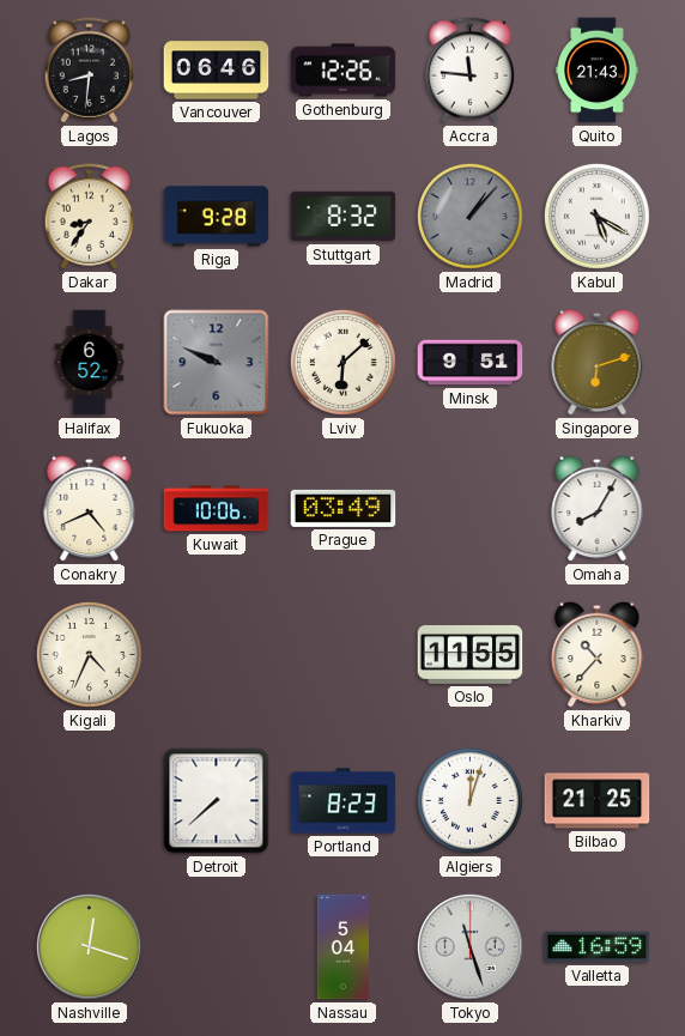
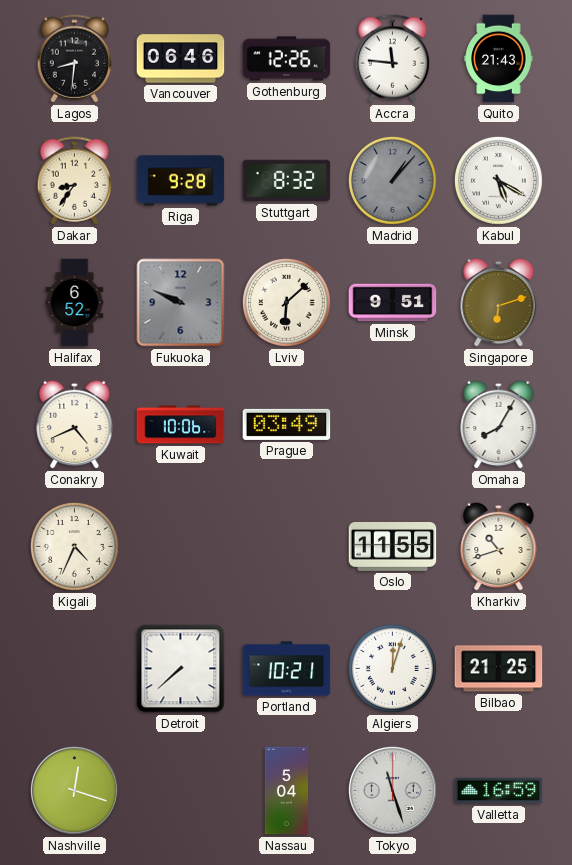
Kharkiv: 10:37 -> 10:42
Portland: 8:23 -> 10:21
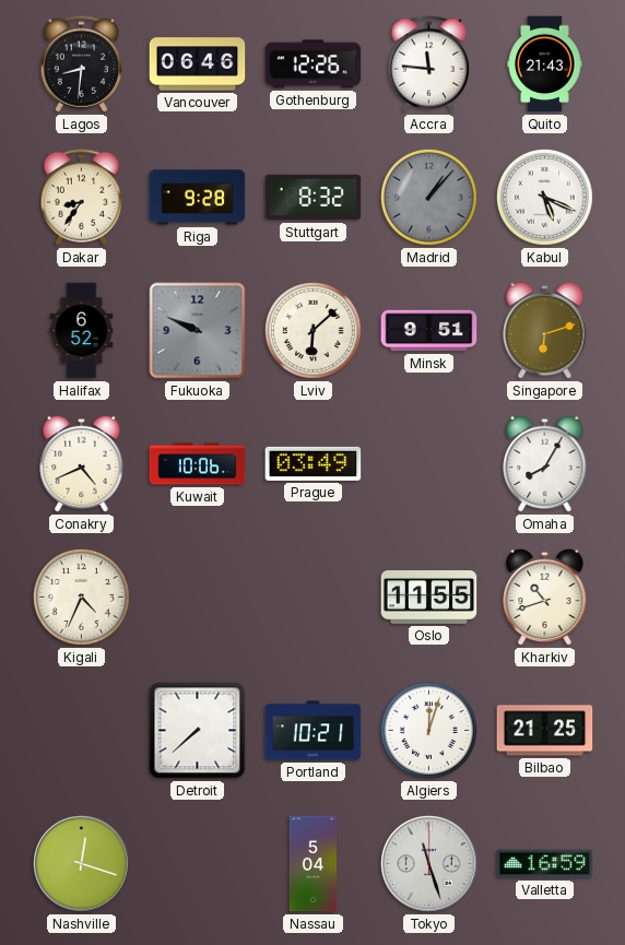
Kabul: 5:20 -> 5:19
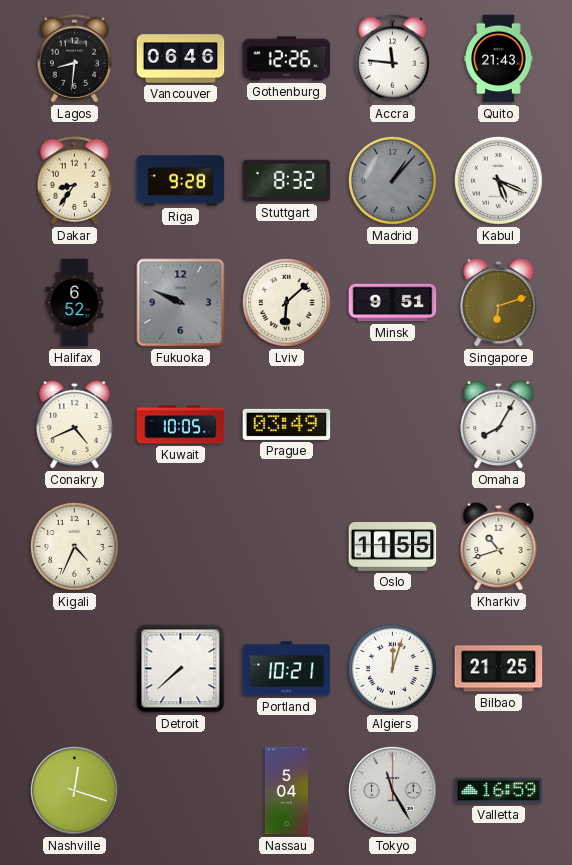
Kuwait: 10:06 -> 10:05
Tokyo: 11:27 -> 11:25
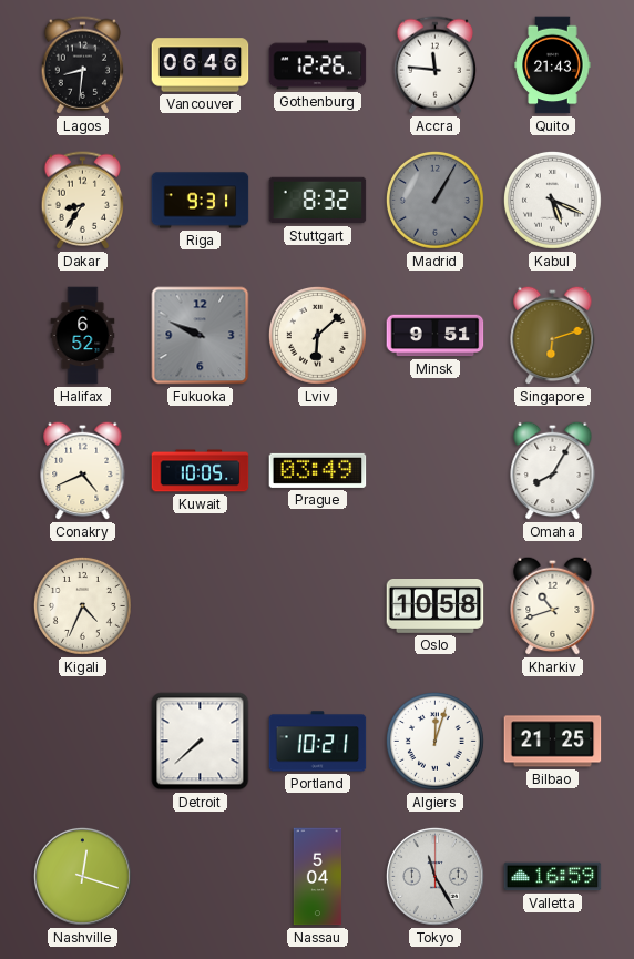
Riga: 9:28 -> 9:31
Madrid: 1:07 -> 1:05
Oslo: 11:55 -> 10:58
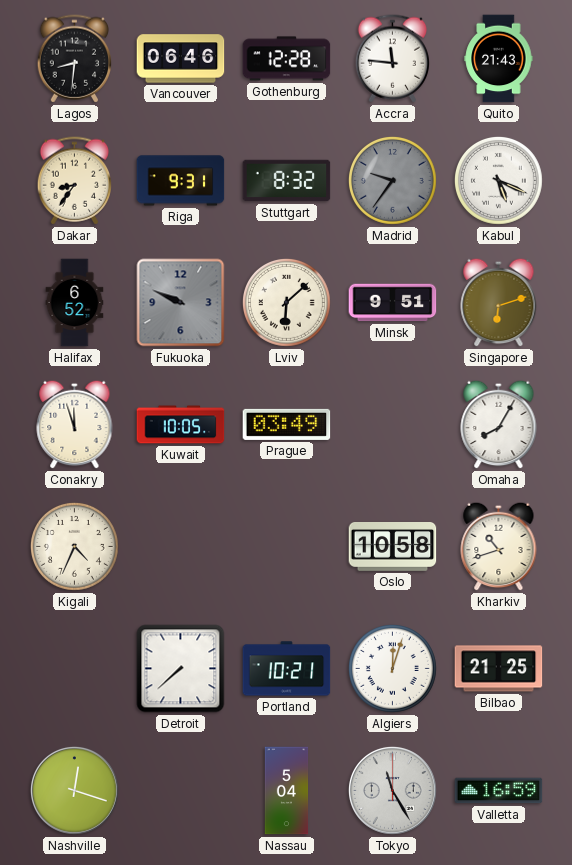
Gothenburg: 12:26 -> 12:28
Madrid: 1:05 -> 9:36
Conakry: 4:41 -> 11:57
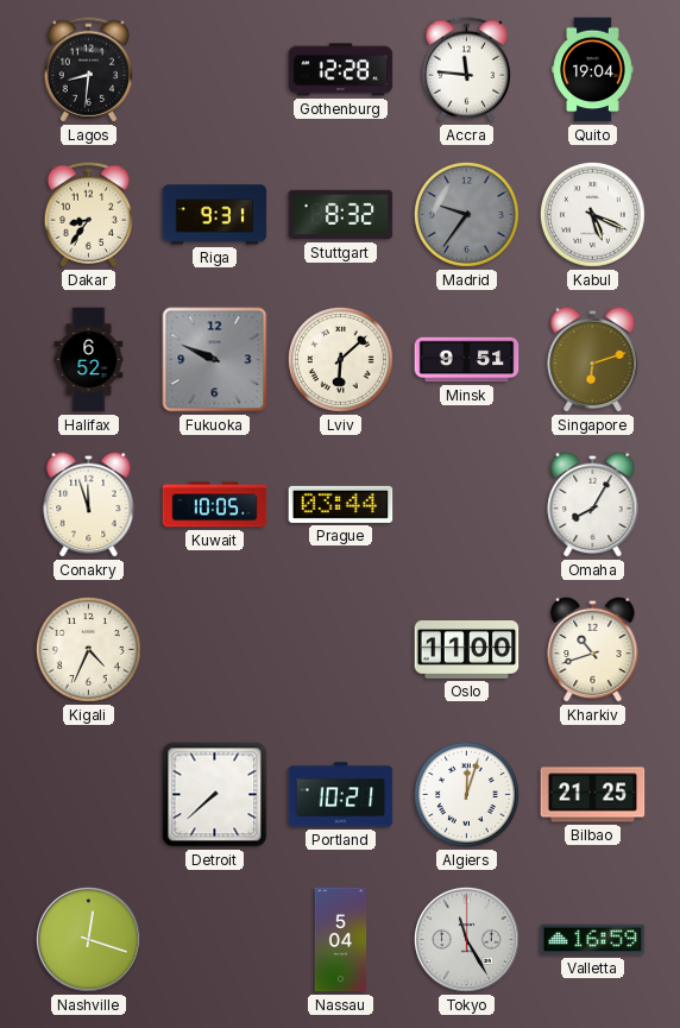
Vancouver: 06:46 -> none
Quito: 21:43 -> 19:04
Prague: 03:49 -> 03:44
Oslo: 10:58 -> 11:00
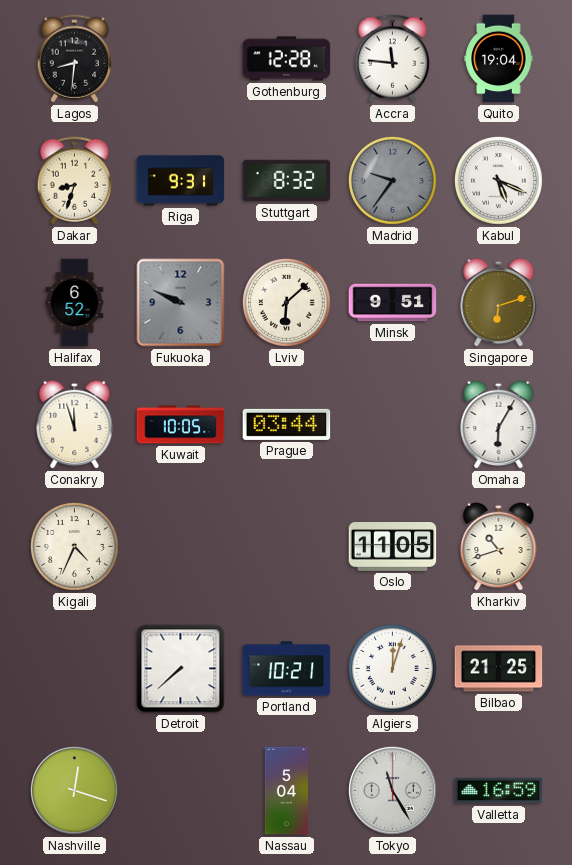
Dakar: 8:36 -> 8:33
Omaha: 8:05 -> 6:05
Oslo: 11:00 -> 11:05
